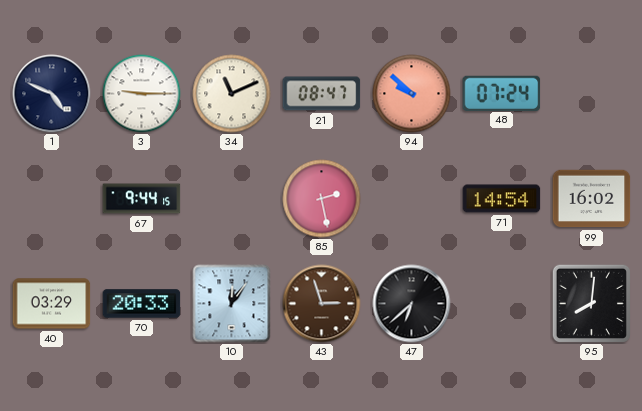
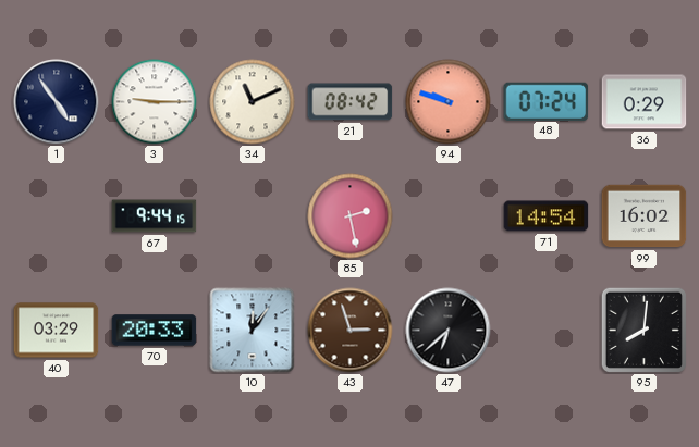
1: 4:49 -> 4:54
21: 08:47 -> 08:42
94: 9:52 -> 9:48
36: none -> 0:29
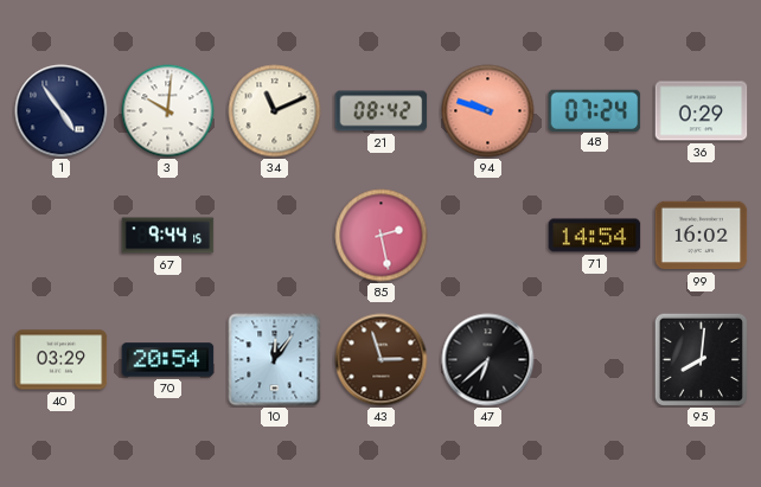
3: 9:15 -> 10:01
70: 20:33 -> 20:54
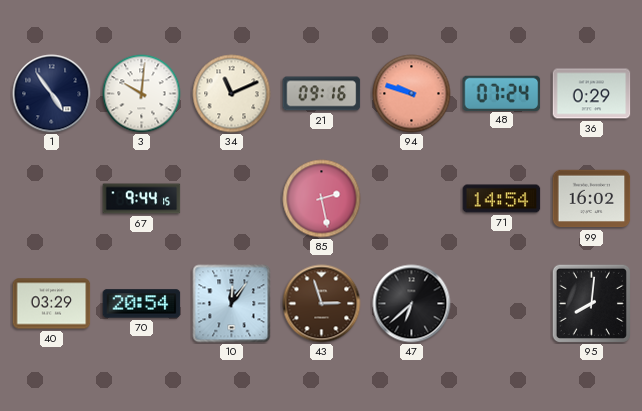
21: 08:42 -> 09:16
